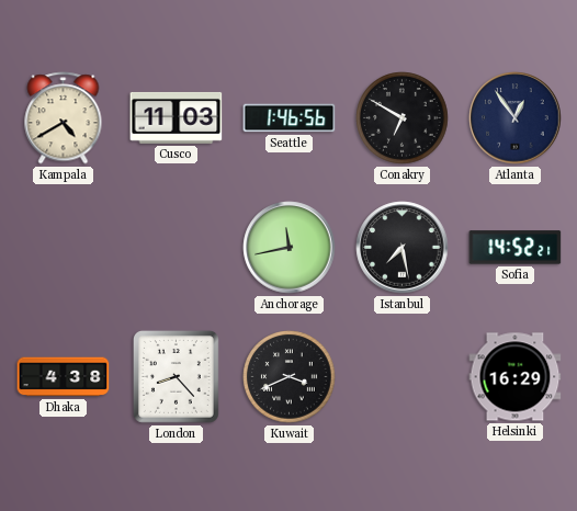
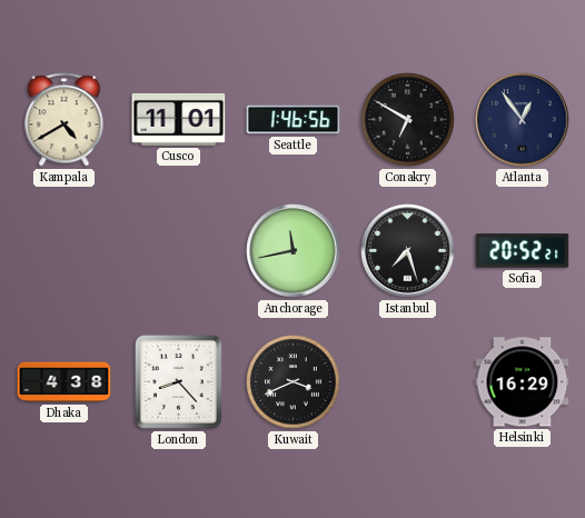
Cusco: 11:03 -> 11:01
Istanbul: 7:28 -> 7:27
Sofia: 14:52 -> 20:52
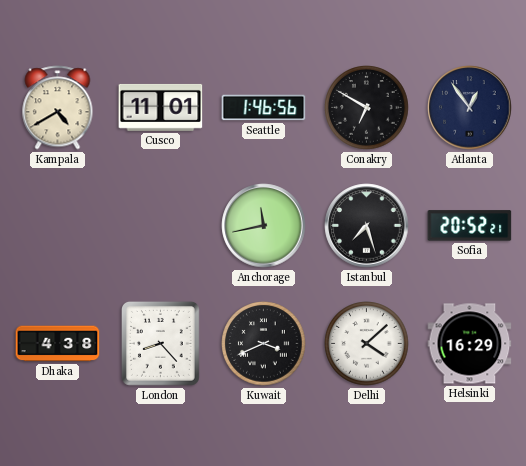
Delhi: none -> 4:08
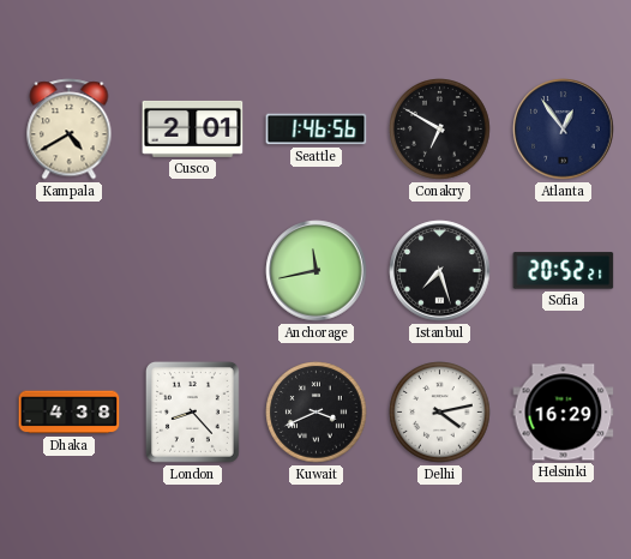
Cusco: 11:01 -> 2:01
Delhi: 4:08 -> 4:13
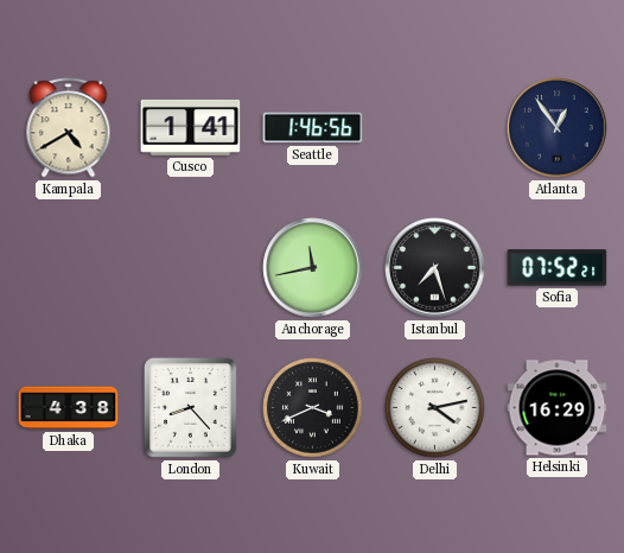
Cusco: 2:01 -> 1:41
Conakry: 6:50 -> none
Sofia: 20:52 -> 07:52
